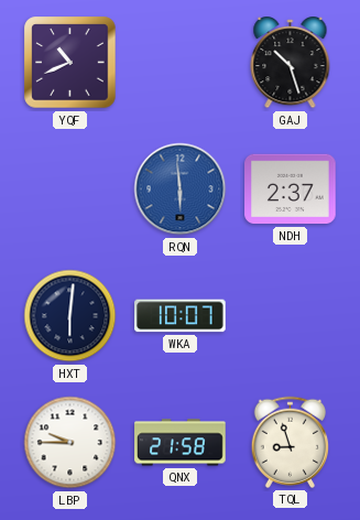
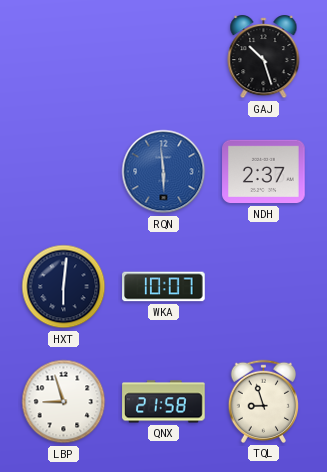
YQF: 10:41 -> none
LBP: 9:45 -> 8:57
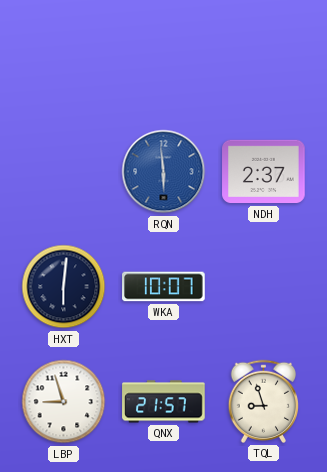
GAJ: 10:27 -> none
QNX: 21:58 -> 21:57
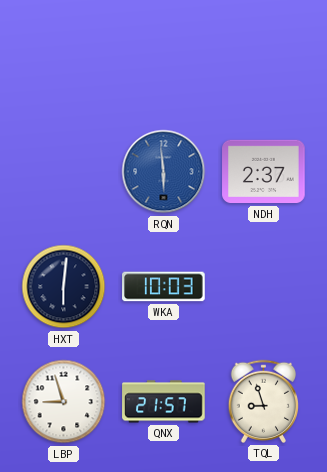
WKA: 10:07 -> 10:03
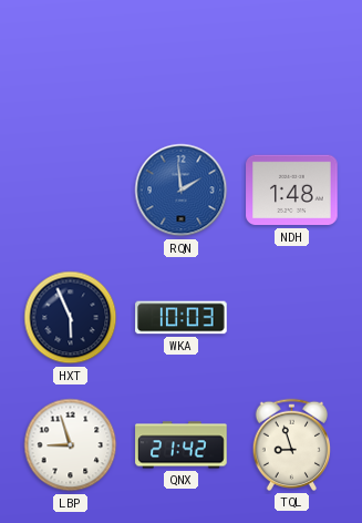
RQN: 5:59 -> 1:59
NDH: 2:37 -> 1:48
HXT: 6:01 -> 5:56
QNX: 21:57 -> 21:42
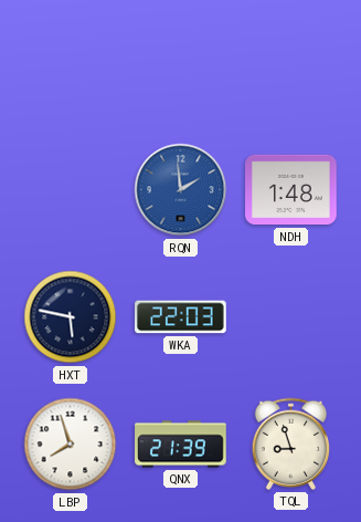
HXT: 5:56 -> 5:47
WKA: 10:03 -> 22:03
LBP: 8:57 -> 7:57
QNX: 21:42 -> 21:39
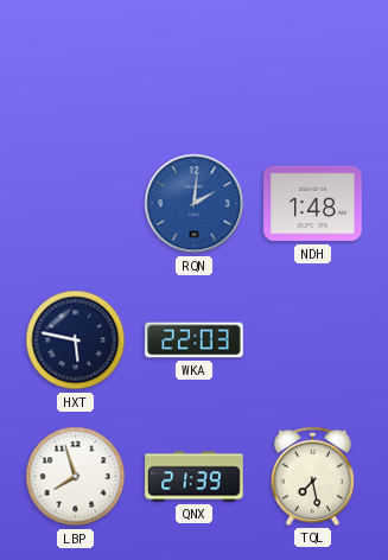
RQN: 1:59 -> 2:01
TQL: 8:57 -> 7:28
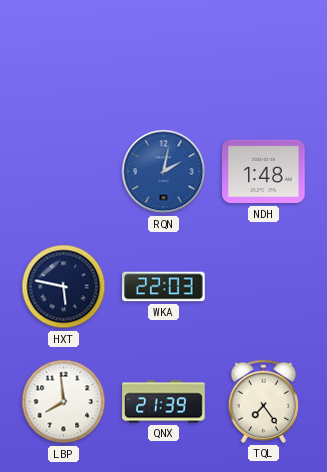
RQN: 2:01 -> 2:02
LBP: 7:57 -> 7:59
TQL: 7:28 -> 7:24
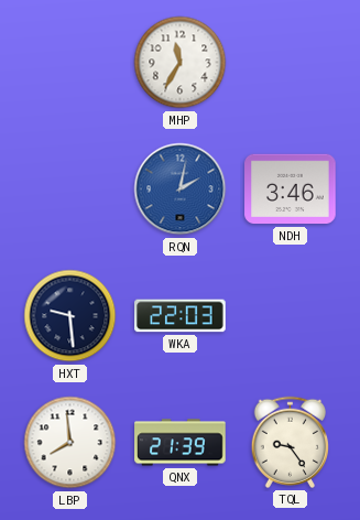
MHP: none -> 11:35
NDH: 1:48 -> 3:46
HXT: 5:47 -> 9:29
TQL: 7:24 -> 9:24
